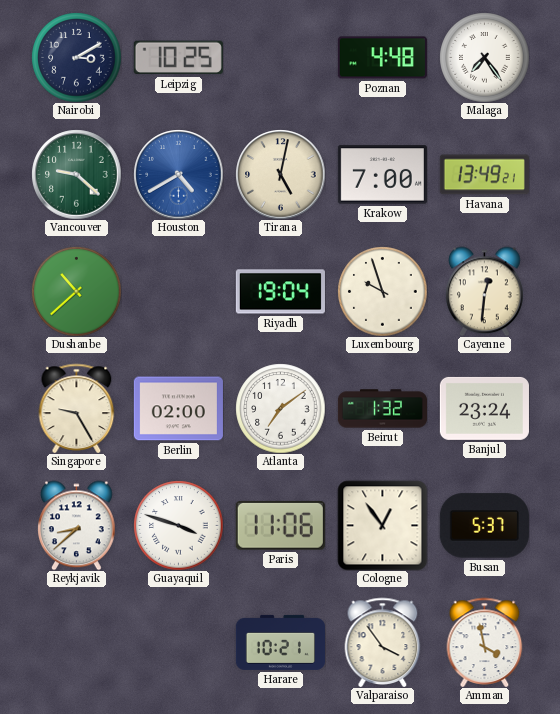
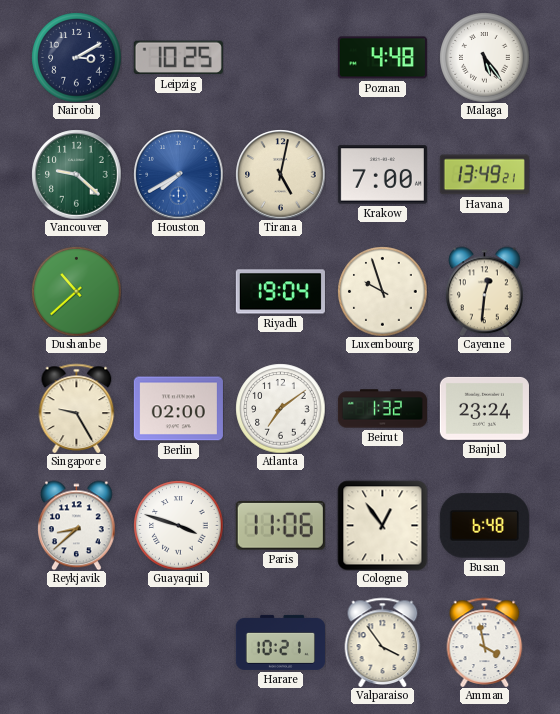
Malaga: 7:24 -> 5:24
Houston: 4:40 -> 7:40
Busan: 5:37 -> 6:48
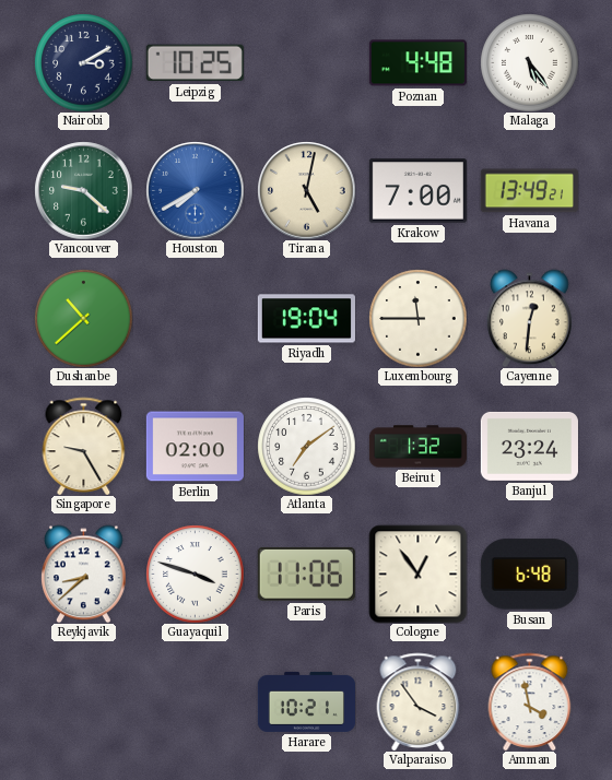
Luxembourg: 9:57 -> 11:45
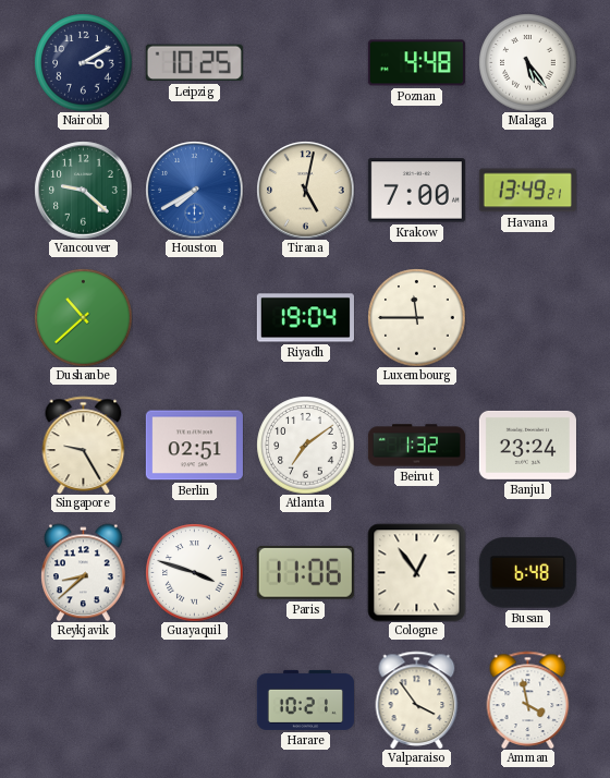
Cayenne: 12:31 -> none
Berlin: 02:00 -> 02:51
